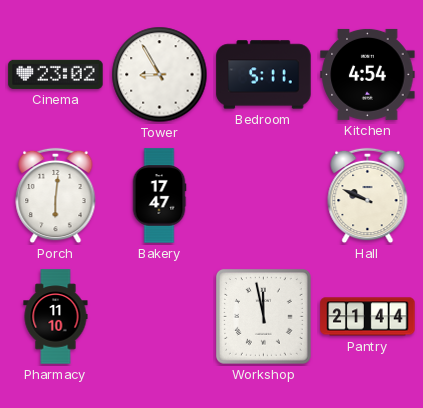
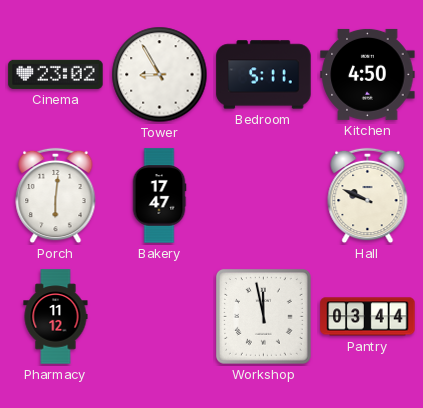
Kitchen: 4:54 -> 4:50
Pharmacy: 11:10 -> 11:12
Pantry: 21:44 -> 03:44
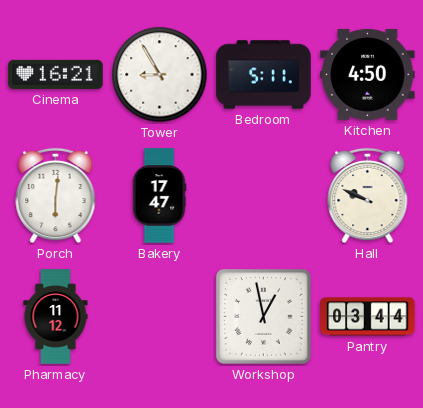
Cinema: 23:02 -> 16:21
Workshop: 11:58 -> 12:58
